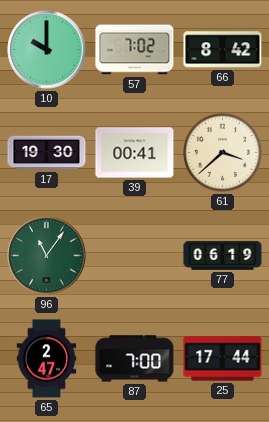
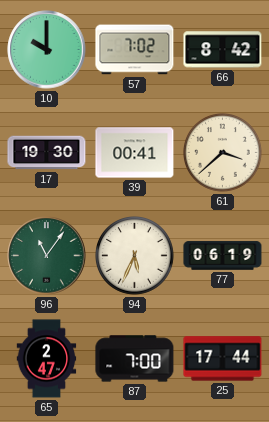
94: none -> 5:34
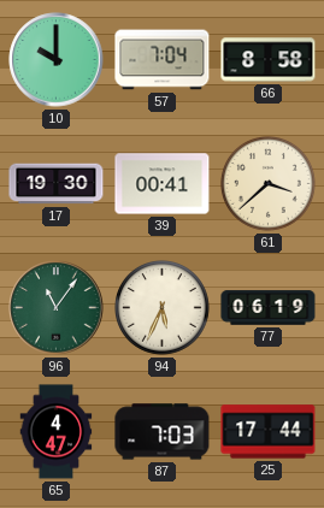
57: 7:02 -> 7:04
66: 8:42 -> 8:58
65: 2:47 -> 4:47
87: 7:00 -> 7:03
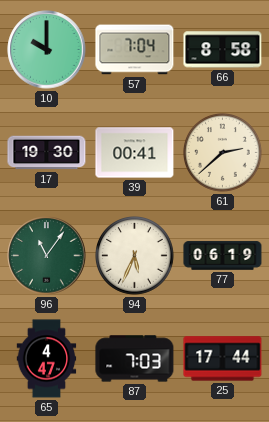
61: 3:38 -> 2:38
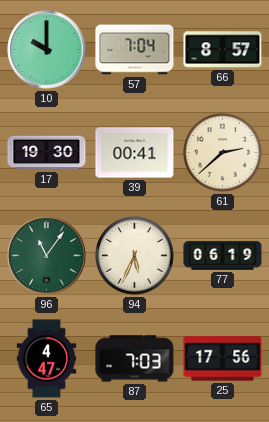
66: 8:58 -> 8:57
25: 17:44 -> 17:56
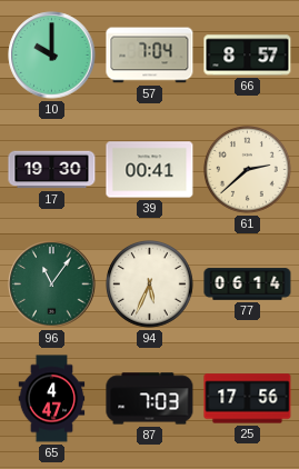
77: 06:19 -> 06:14
